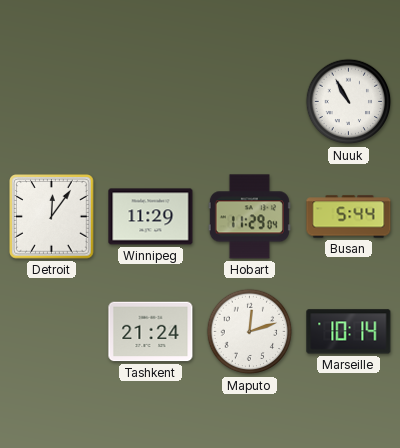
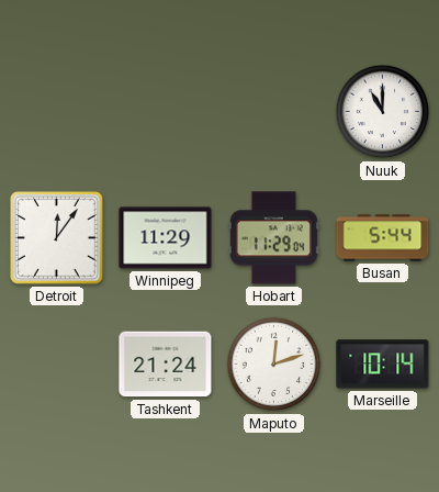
Nuuk: 10:55 -> 11:00
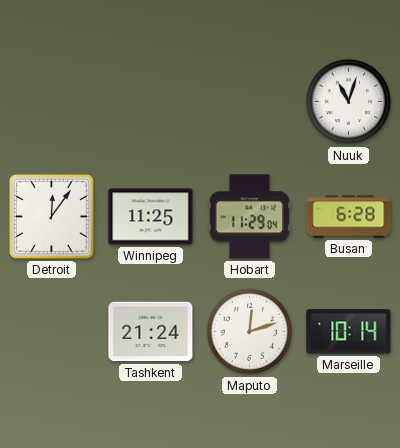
Nuuk: 11:00 -> 11:03
Winnipeg: 11:29 -> 11:25
Busan: 5:44 -> 6:28
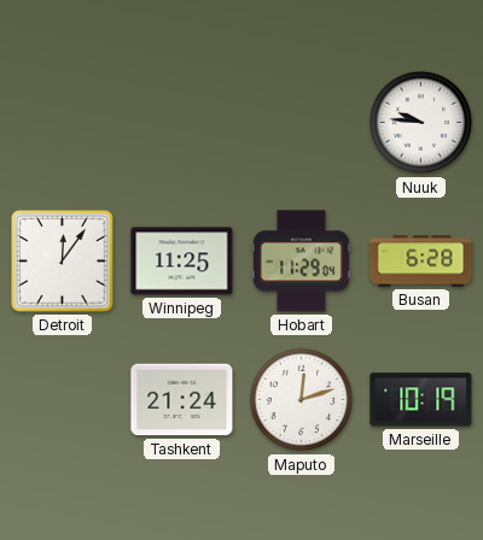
Nuuk: 11:03 -> 9:46
Marseille: 10:14 -> 10:19
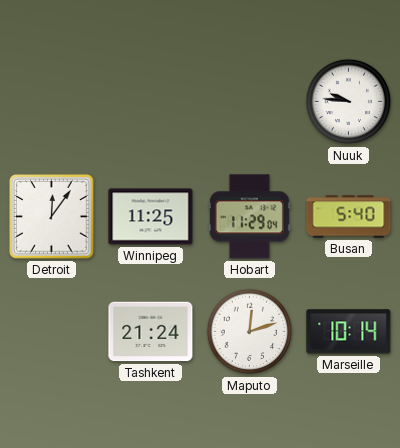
Busan: 6:28 -> 5:40
Marseille: 10:19 -> 10:14
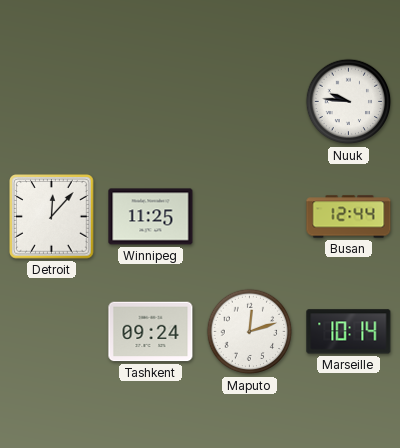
Detroit: 12:06 -> 12:07
Hobart: 11:29 -> none
Busan: 5:40 -> 12:44
Tashkent: 21:24 -> 09:24
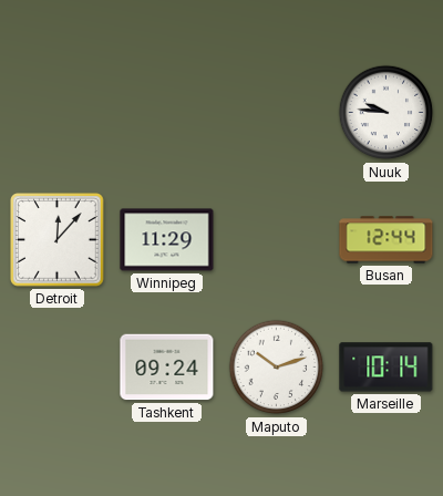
Winnipeg: 11:25 -> 11:29
Maputo: 12:12 -> 10:12
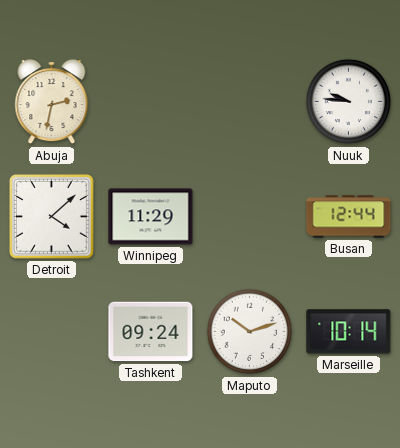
Abuja: none -> 2:32
Detroit: 12:07 -> 4:08
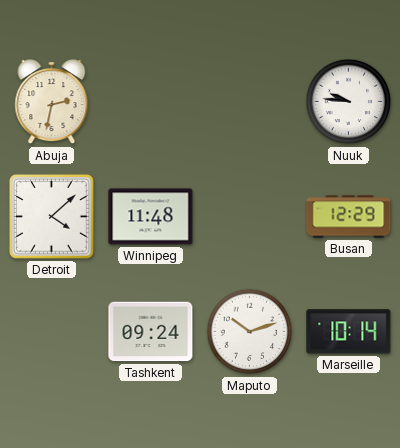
Winnipeg: 11:29 -> 11:48
Busan: 12:44 -> 12:29
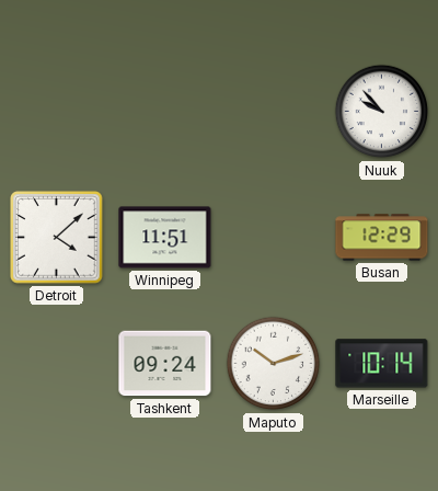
Abuja: 2:32 -> none
Nuuk: 9:46 -> 9:53
Winnipeg: 11:48 -> 11:51
